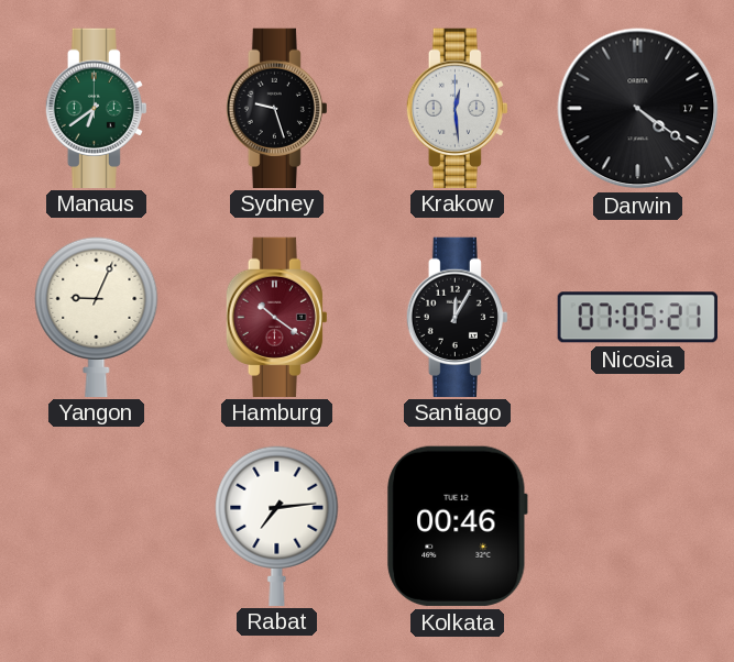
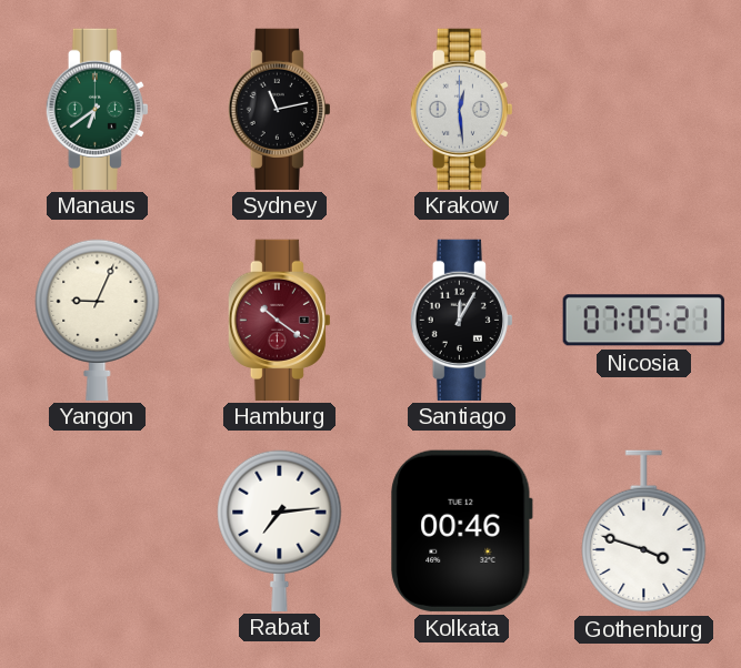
Sydney: 9:27 -> 11:13
Darwin: 4:21 -> none
Gothenburg: none -> 3:48
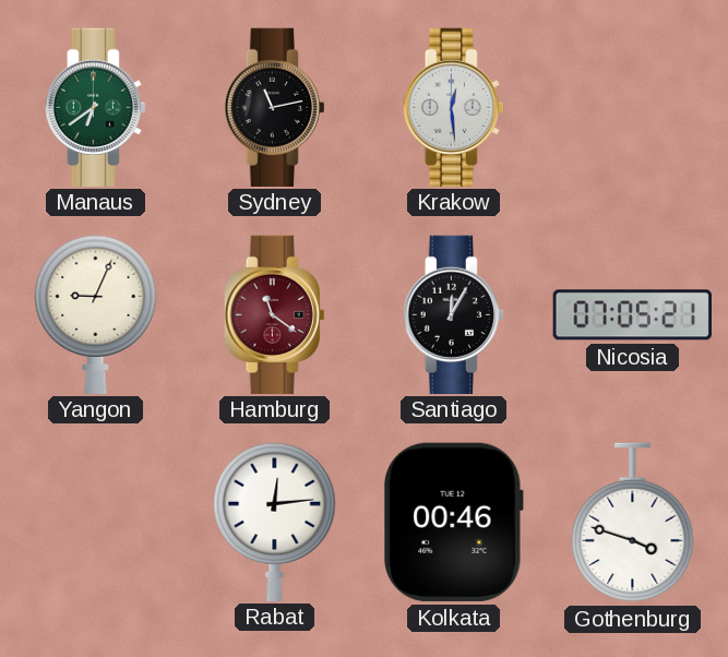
Hamburg: 10:21 -> 11:21
Rabat: 7:14 -> 12:14
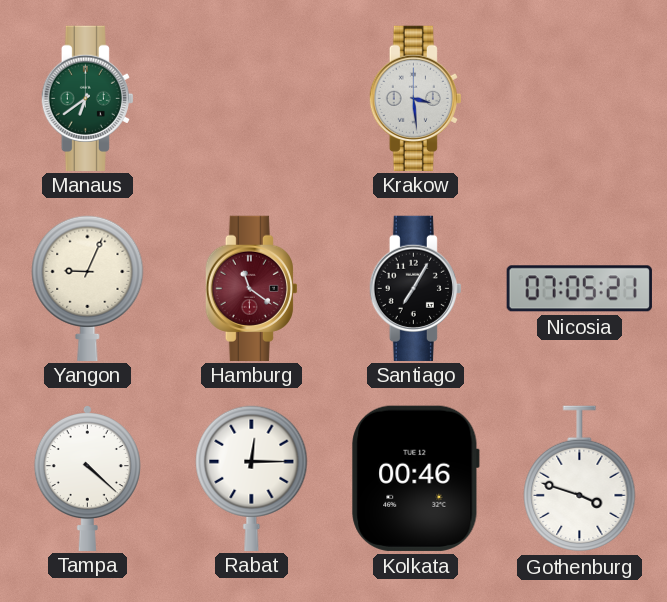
Sydney: 11:13 -> none
Krakow: 12:29 -> 3:29
Santiago: 12:05 -> 7:05
Tampa: none -> 4:22
Rabat: 12:14 -> 12:15
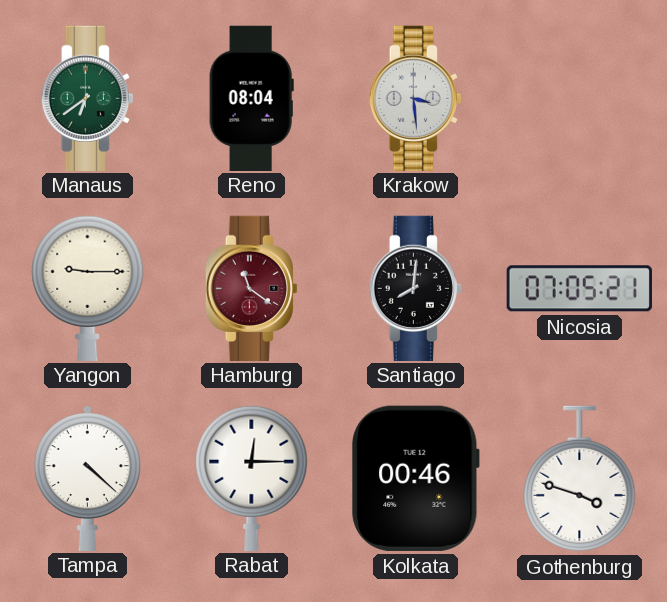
Reno: none -> 08:04
Yangon: 9:04 -> 9:15
Santiago: 7:05 -> 8:01
